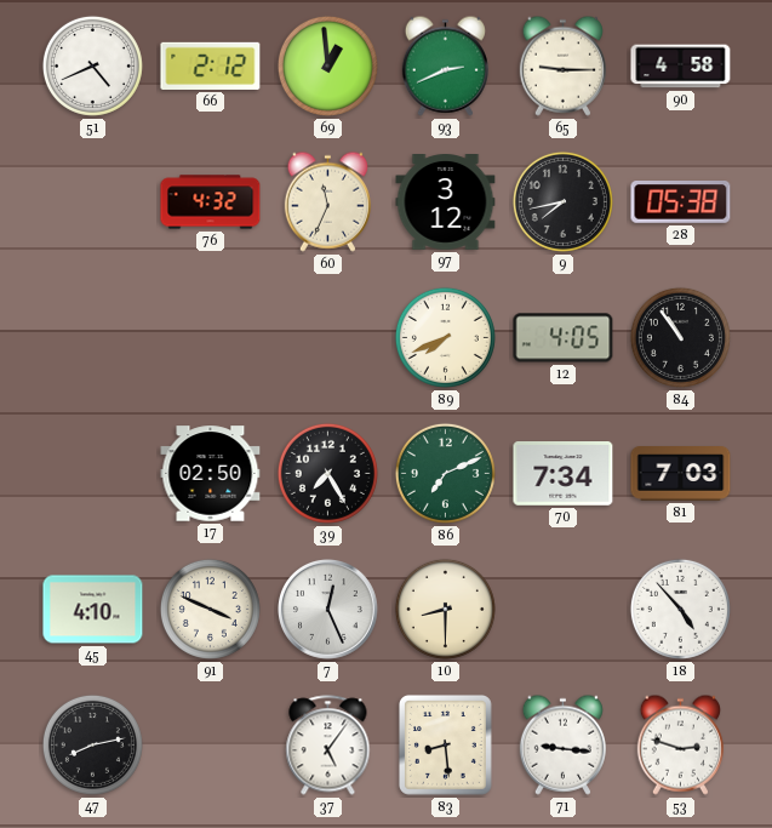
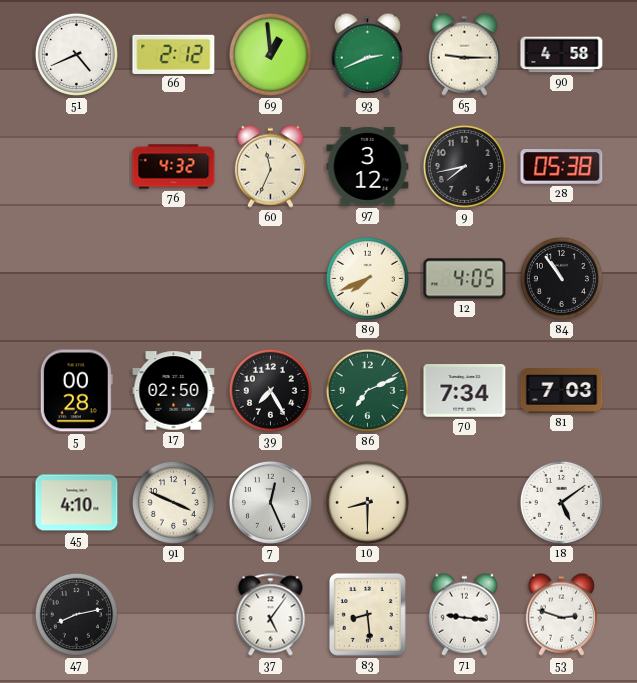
5: none -> 00:28
18: 4:53 -> 5:09
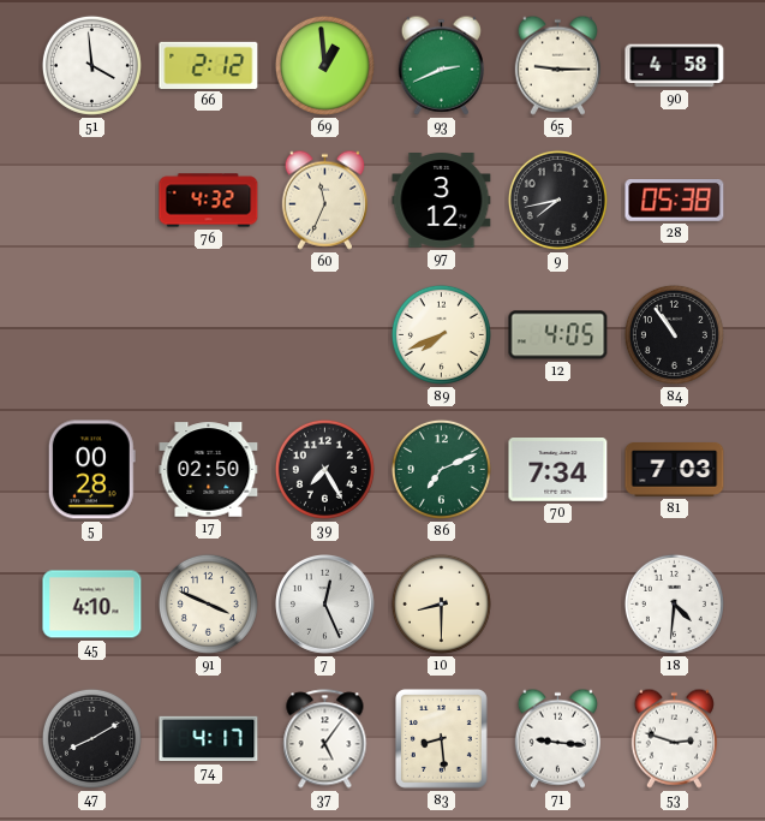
51: 4:41 -> 3:59
18: 5:09 -> 4:31
47: 8:13 -> 8:10
74: none -> 4:17
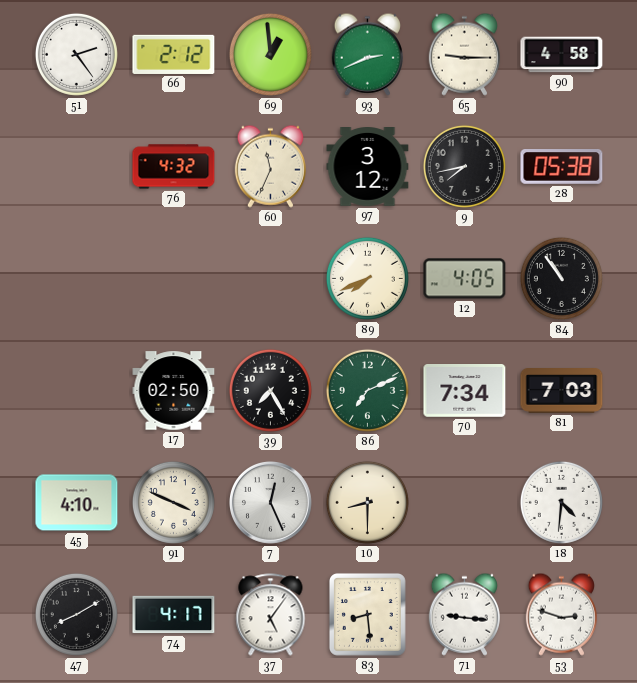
51: 3:59 -> 2:24
5: 00:28 -> none
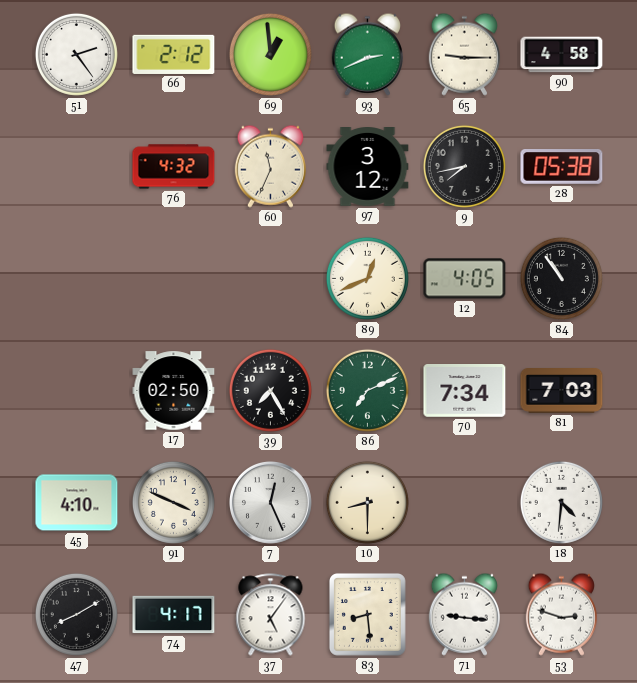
89: 7:41 -> 12:41
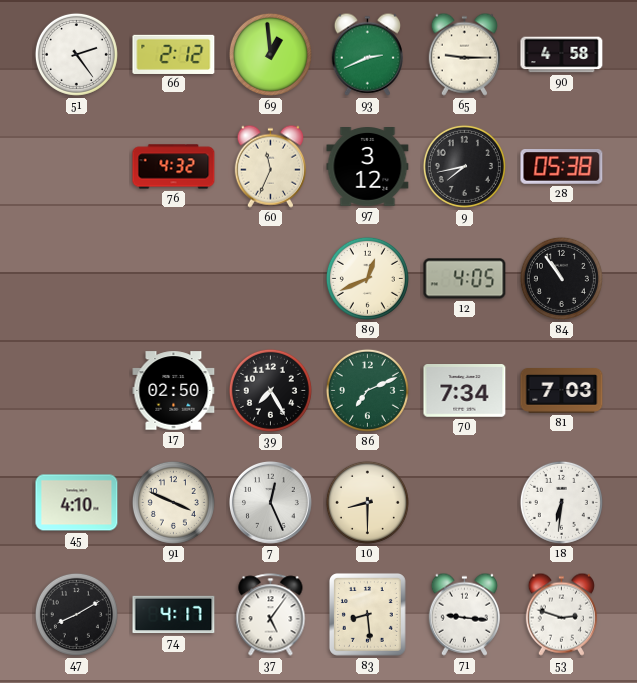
18: 4:31 -> 6:31
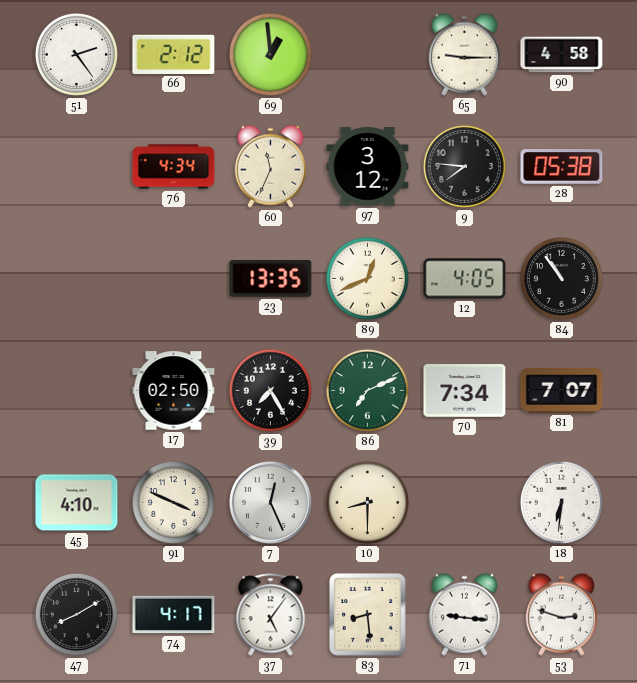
93: 2:41 -> none
76: 4:32 -> 4:34
9: 7:43 -> 7:46
23: none -> 13:35
81: 7:03 -> 7:07
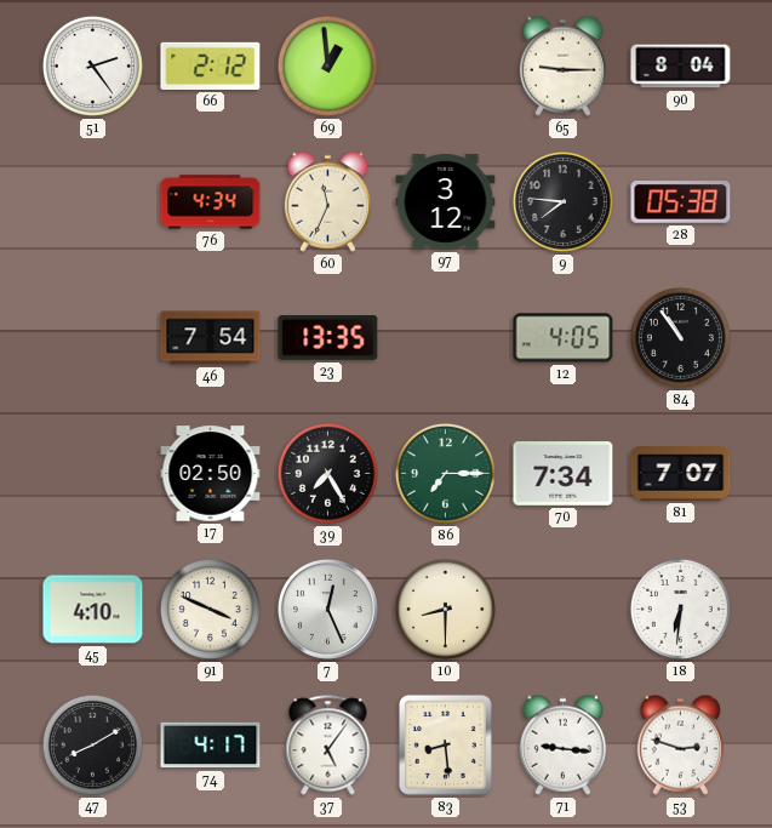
90: 4:58 -> 8:04
46: none -> 7:54
89: 12:41 -> none
86: 7:11 -> 7:15
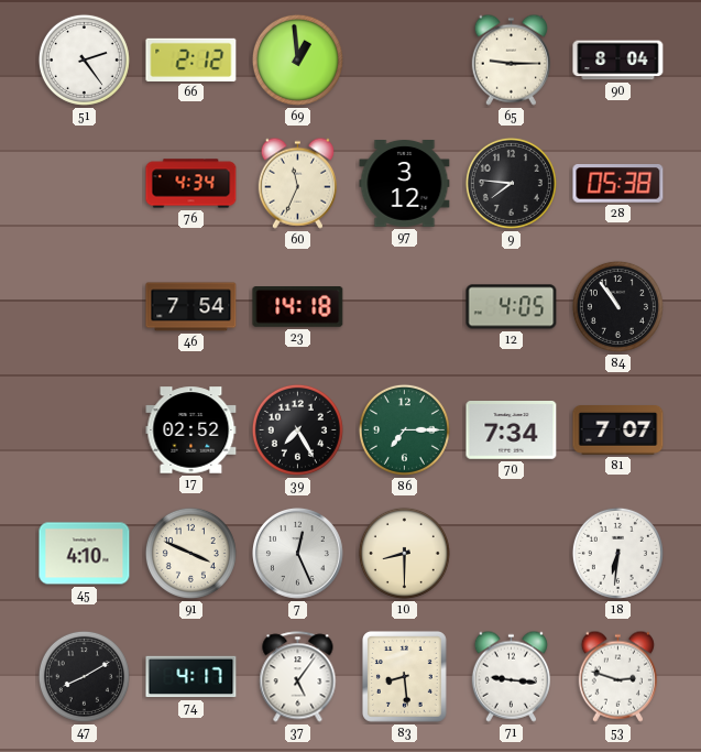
23: 13:35 -> 14:18
17: 02:50 -> 02:52
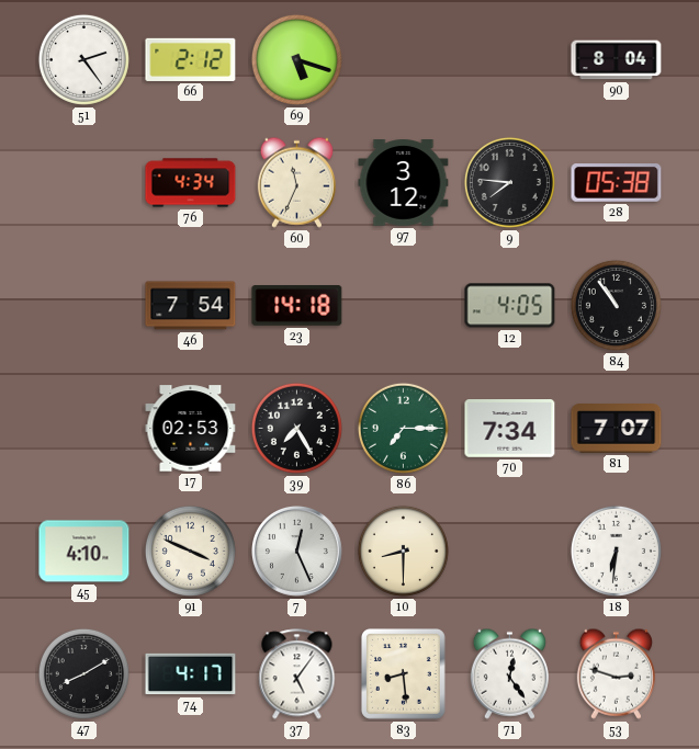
69: 12:59 -> 5:18
65: 9:15 -> none
17: 02:52 -> 02:53
71: 9:16 -> 12:24
